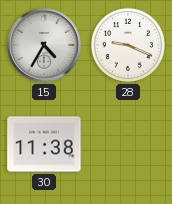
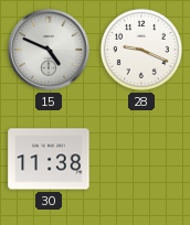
15: 4:35 -> 4:49
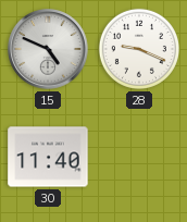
30: 11:38 -> 11:40
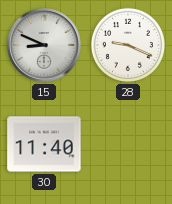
15: 4:49 -> 8:49
